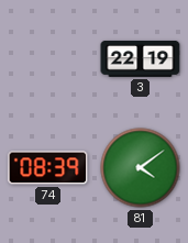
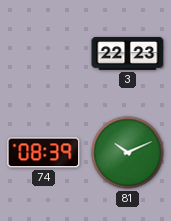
3: 22:19 -> 22:23
81: 4:09 -> 10:11
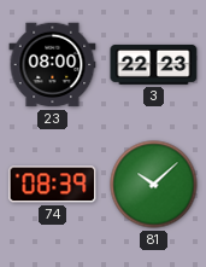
23: none -> 08:00
81: 10:11 -> 10:08
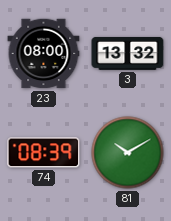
3: 22:23 -> 13:32
81: 10:08 -> 10:10
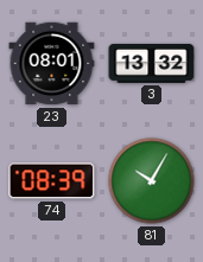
23: 08:00 -> 08:01
81: 10:10 -> 10:05
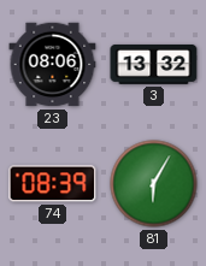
23: 08:01 -> 08:06
81: 10:05 -> 6:05
